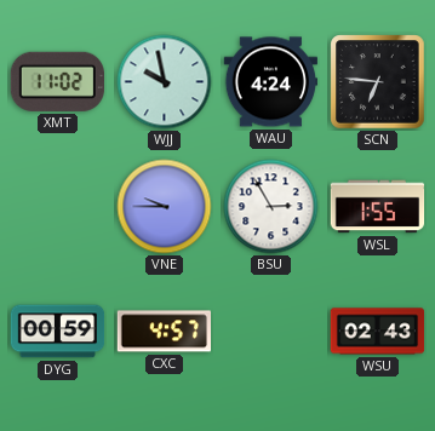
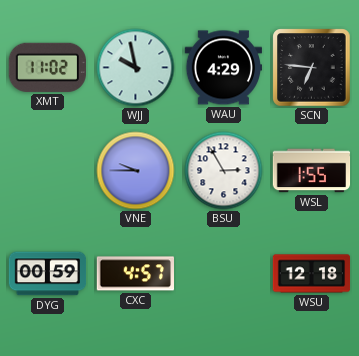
WAU: 4:24 -> 4:29
WSU: 02:43 -> 12:18
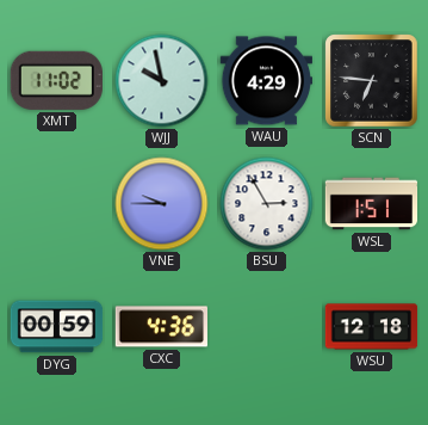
WSL: 1:55 -> 1:51
CXC: 4:57 -> 4:36
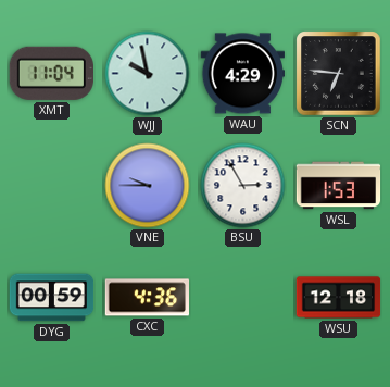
XMT: 11:02 -> 11:04
WSL: 1:51 -> 1:53
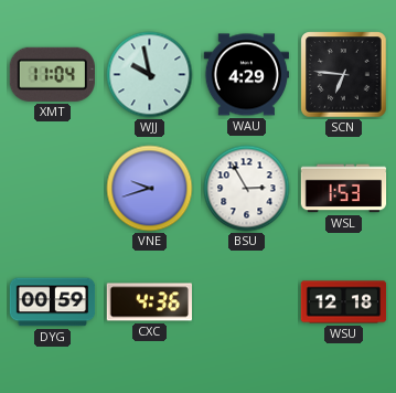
VNE: 9:45 -> 9:42
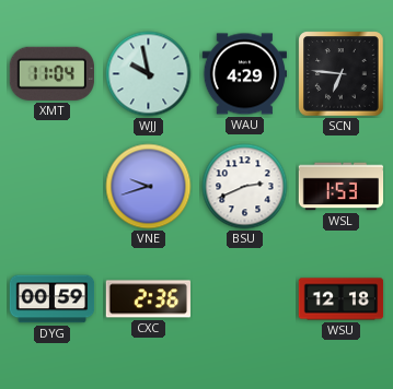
BSU: 2:55 -> 2:41
CXC: 4:36 -> 2:36
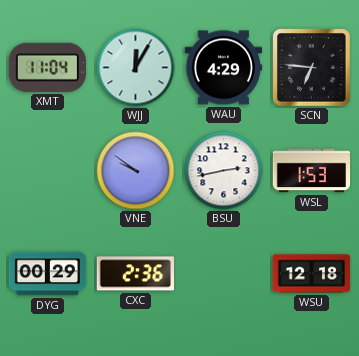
WJJ: 9:58 -> 12:05
VNE: 9:42 -> 9:51
BSU: 2:41 -> 2:43
DYG: 00:59 -> 00:29
